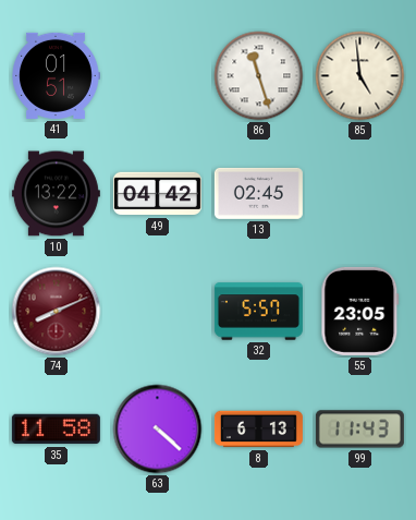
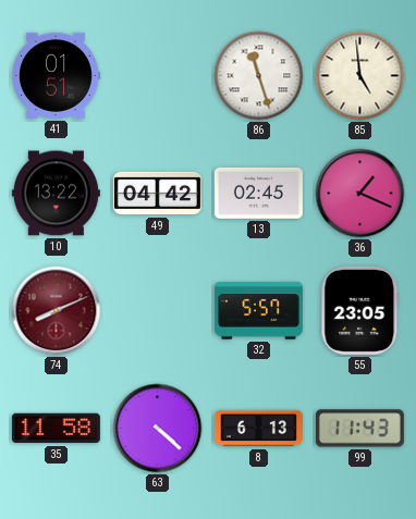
36: none -> 1:19
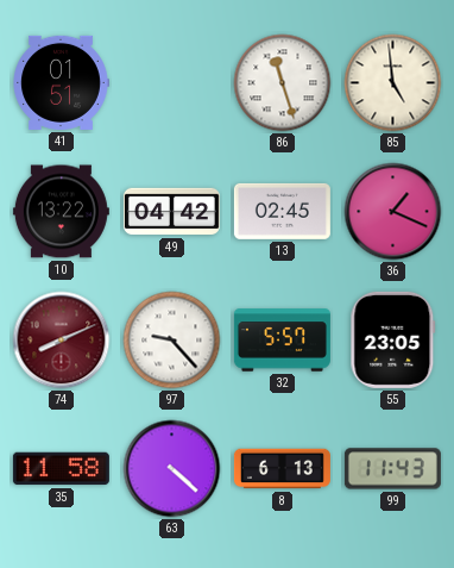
97: none -> 9:23
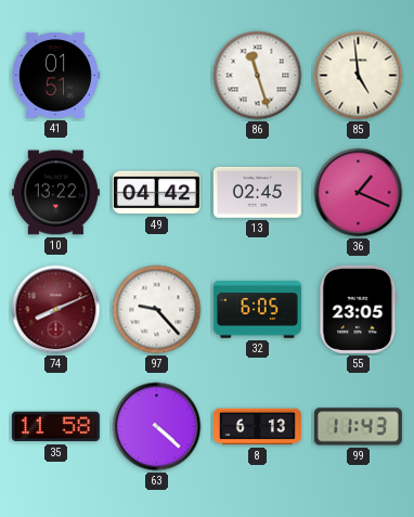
32: 5:57 -> 6:05
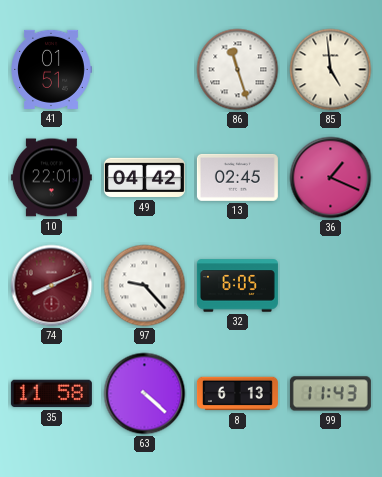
10: 13:22 -> 22:01
55: 23:05 -> none
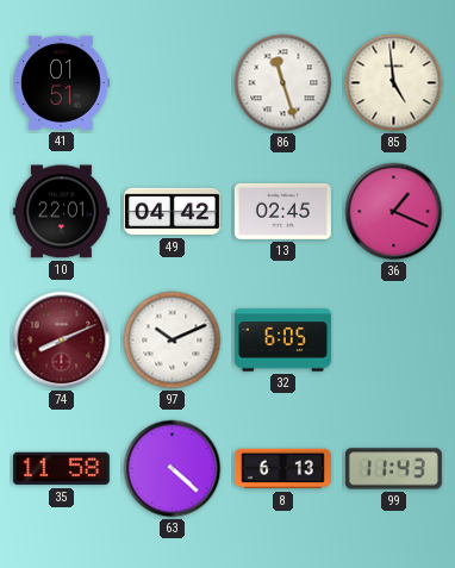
97: 9:23 -> 10:11
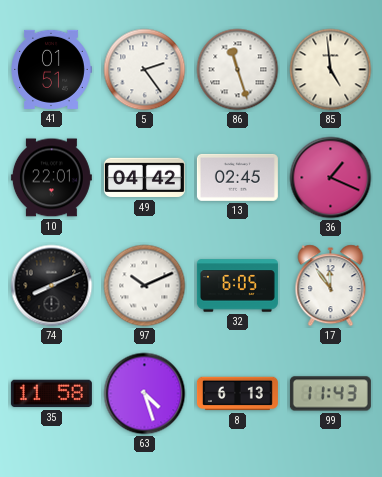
5: none -> 2:24
74 dial: burgundy -> black
17: none -> 11:54
63: 4:22 -> 4:27
